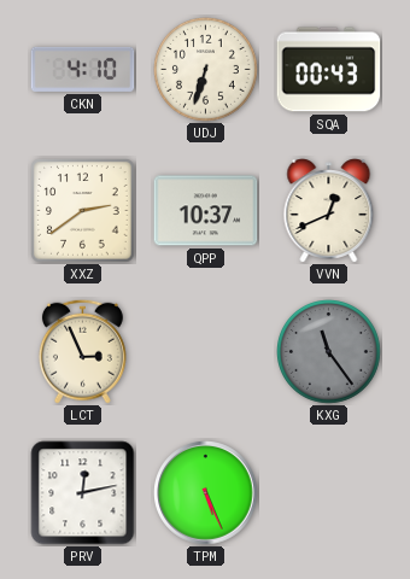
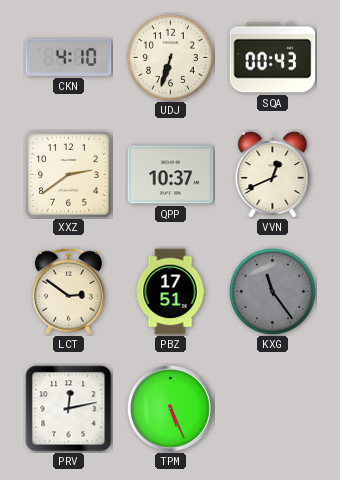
LCT: 2:56 -> 2:51
PBZ: none -> 17:51
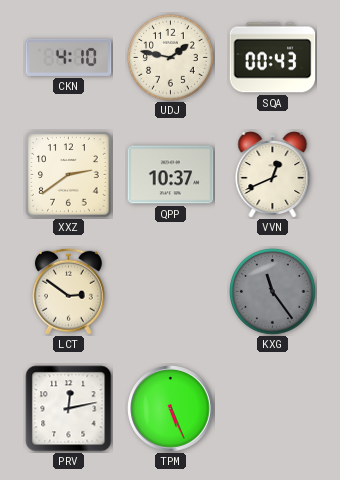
UDJ: 6:33 -> 1:47
PBZ: 17:51 -> none
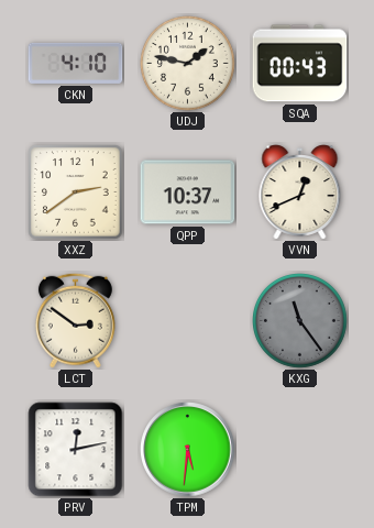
TPM: 5:26 -> 5:31
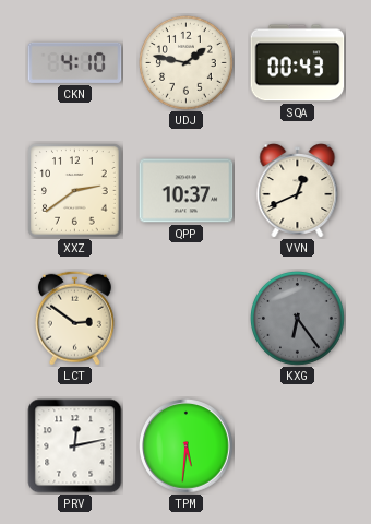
KXG: 11:24 -> 6:24
